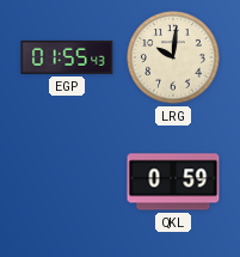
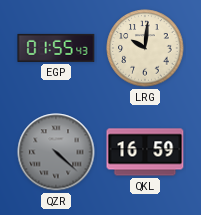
QZR: none -> 4:22
QKL: 0:59 -> 16:59
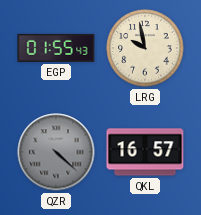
LRG: 10:01 -> 9:58
QKL: 16:59 -> 16:57
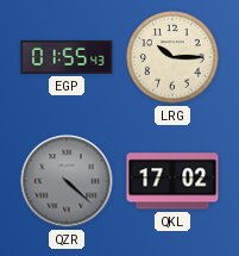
LRG: 9:58 -> 10:15
QKL: 16:57 -> 17:02
